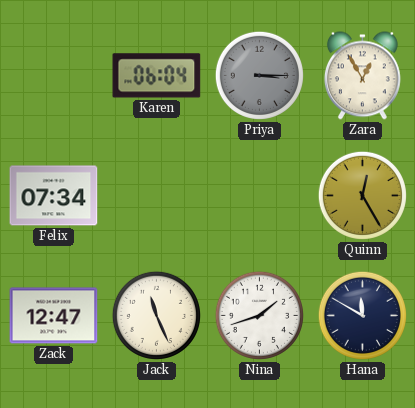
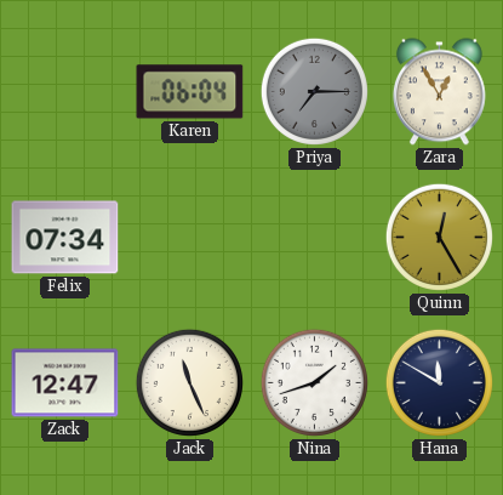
Priya: 3:15 -> 7:15
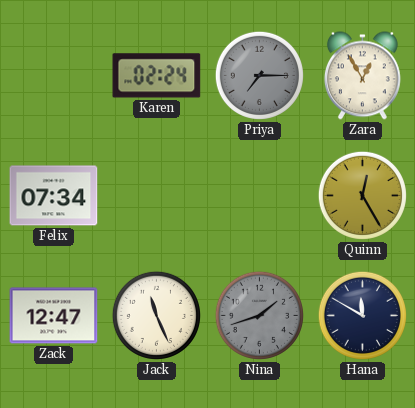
Karen: 06:04 -> 02:24
Nina dial: white -> grey
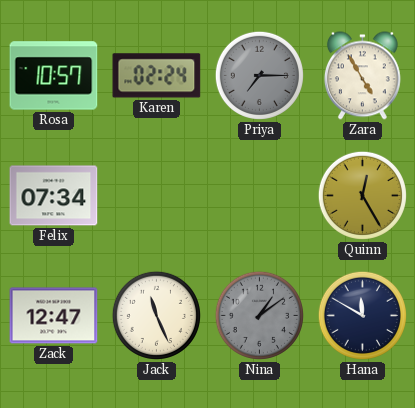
Rosa: none -> 10:57
Zara: 12:55 -> 4:55
Nina: 1:42 -> 1:09
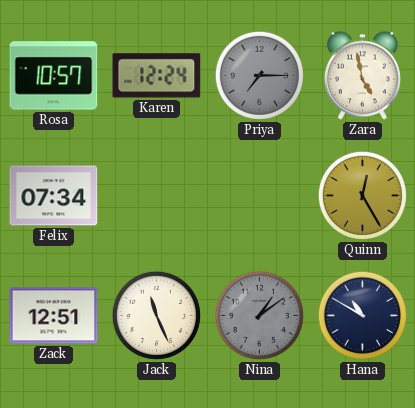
Karen: 02:24 -> 12:24
Zara: 4:55 -> 4:58
Zack: 12:47 -> 12:51
Hana: 11:50 -> 10:50
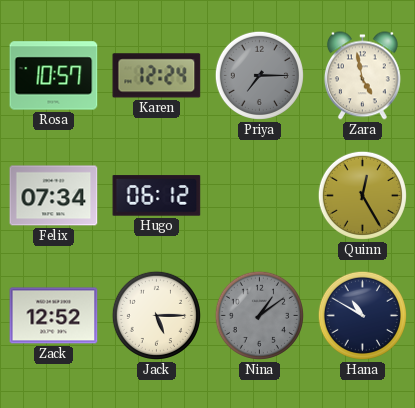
Hugo: none -> 06:12
Zack: 12:51 -> 12:52
Jack: 11:26 -> 5:15
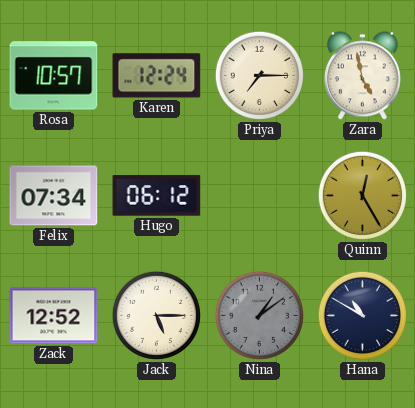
Priya dial: grey -> cream
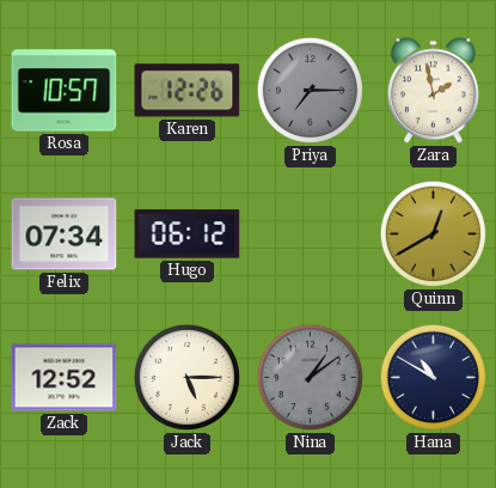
Karen: 12:24 -> 12:26
Priya dial: cream -> grey
Zara: 4:58 -> 1:58
Quinn: 12:25 -> 12:40
